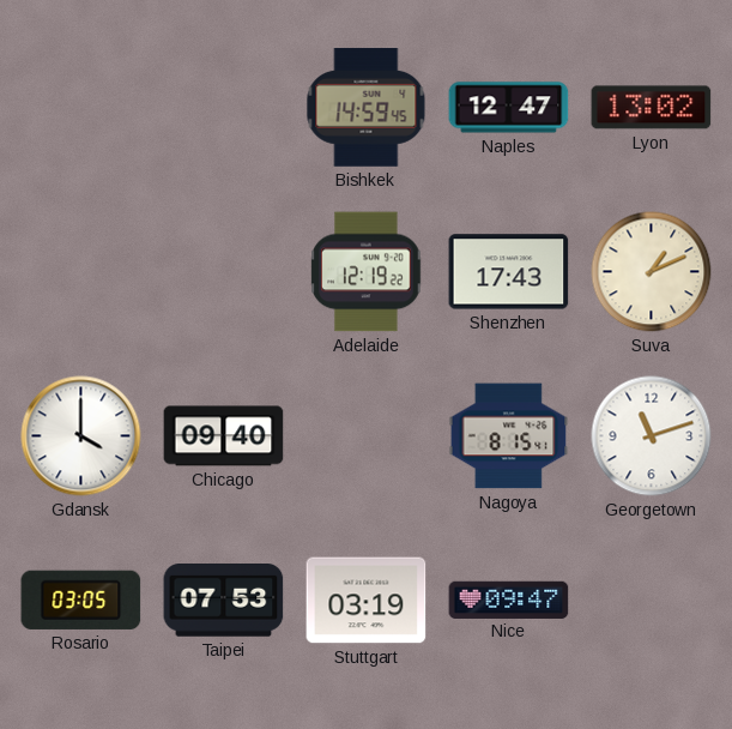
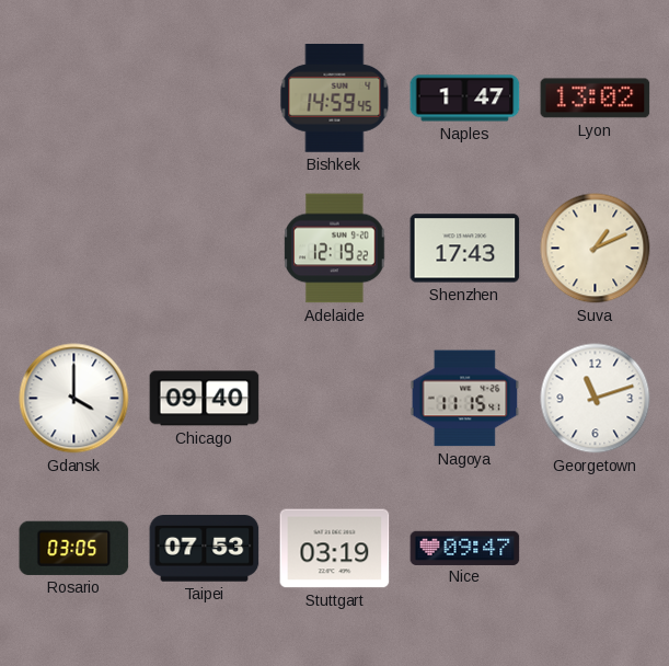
Naples: 12:47 -> 1:47
Nagoya: 8:15 -> 11:15
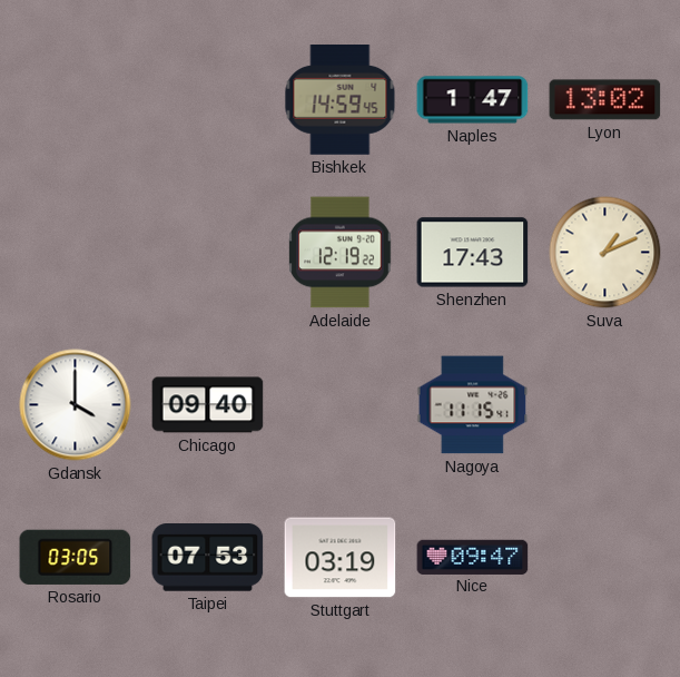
Georgetown: 11:12 -> none
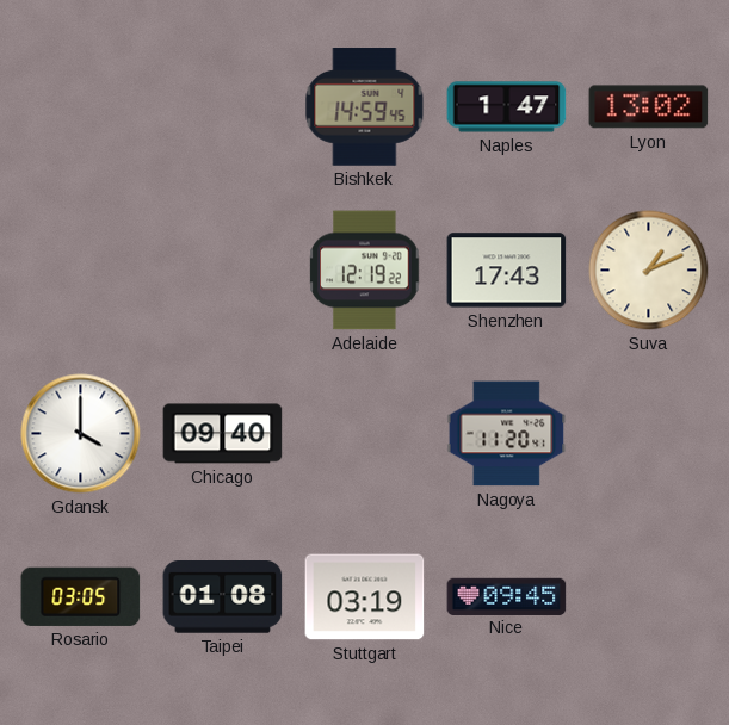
Nagoya: 11:15 -> 11:20
Taipei: 07:53 -> 01:08
Nice: 09:47 -> 09:45
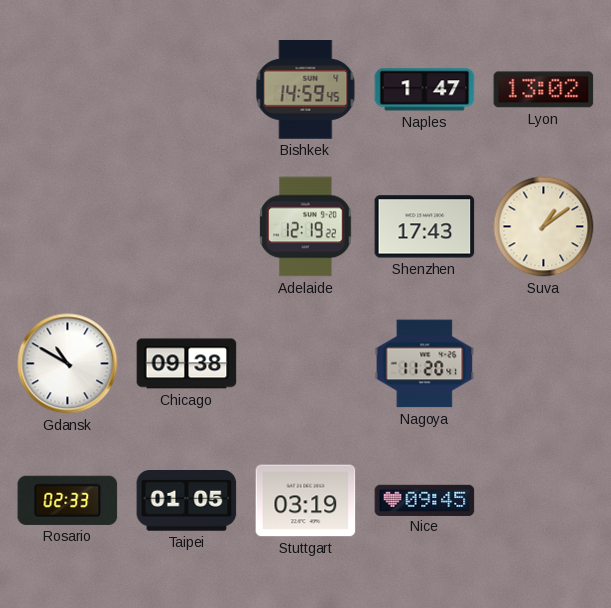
Suva: 1:11 -> 1:09
Gdansk: 4:00 -> 10:50
Chicago: 09:40 -> 09:38
Rosario: 03:05 -> 02:33
Taipei: 01:08 -> 01:05
